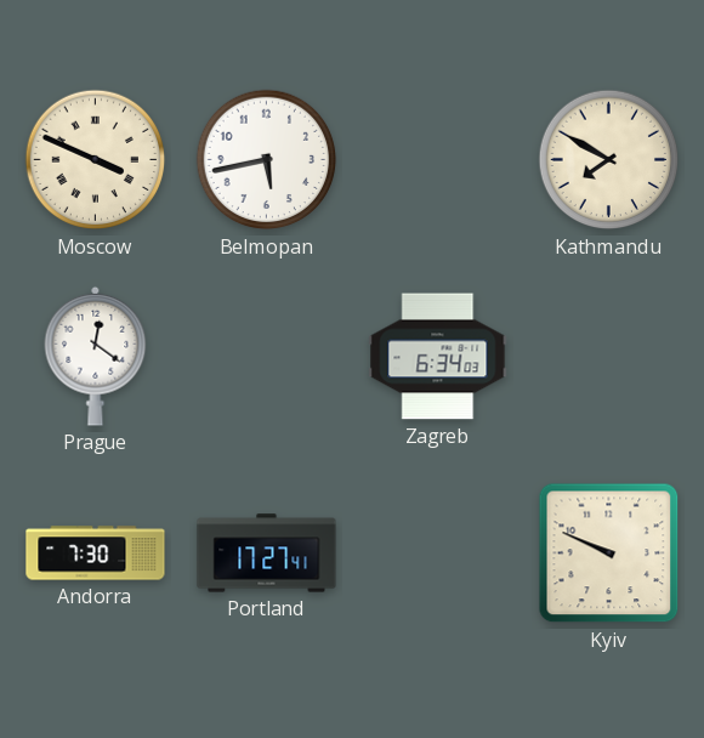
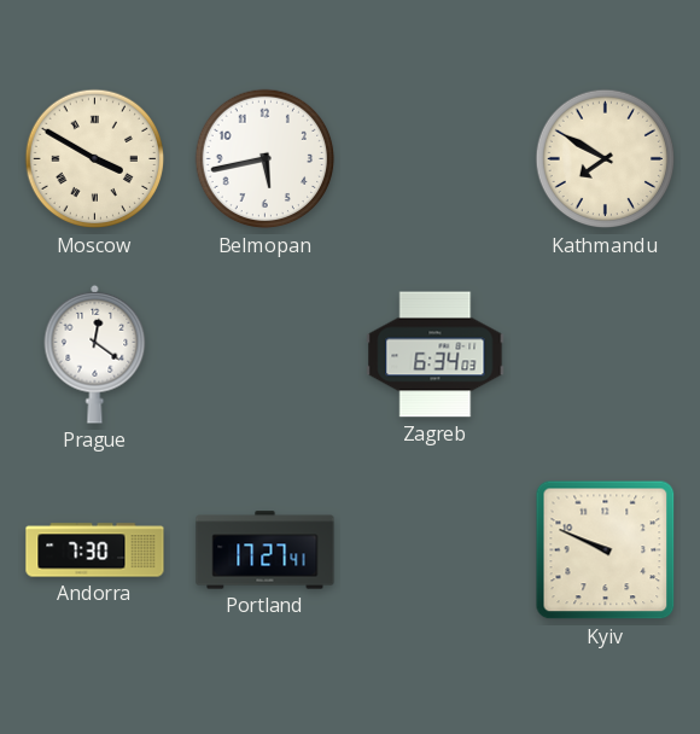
Moscow: 3:49 -> 3:50
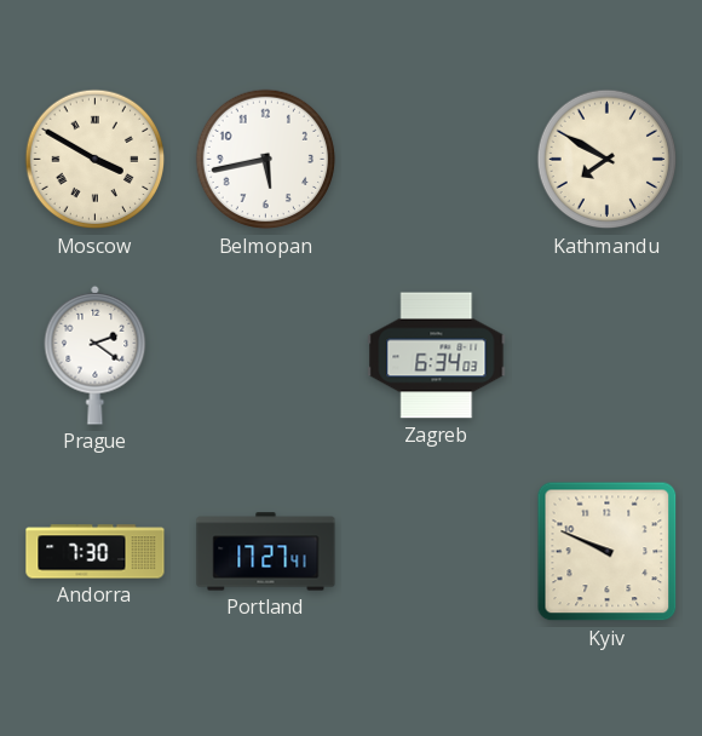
Prague: 12:21 -> 2:21
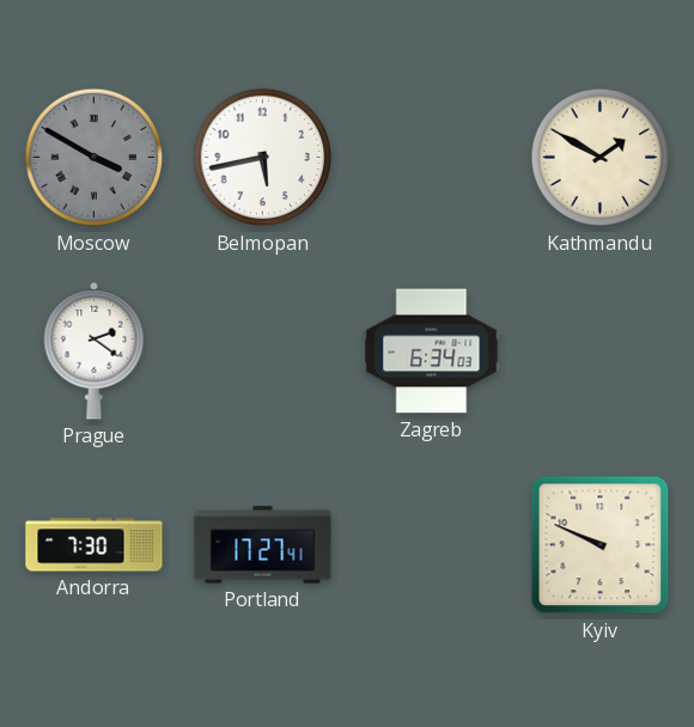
Moscow dial: cream -> grey
Kathmandu: 7:50 -> 1:50
